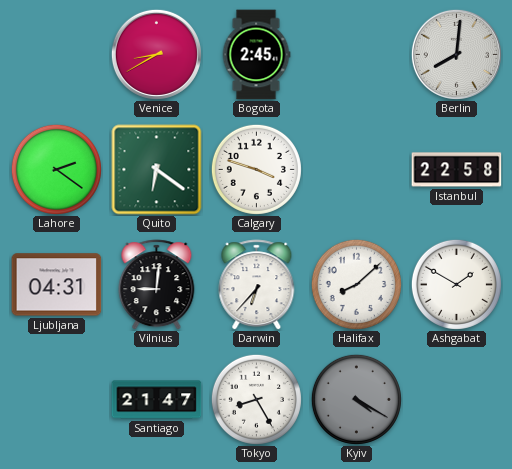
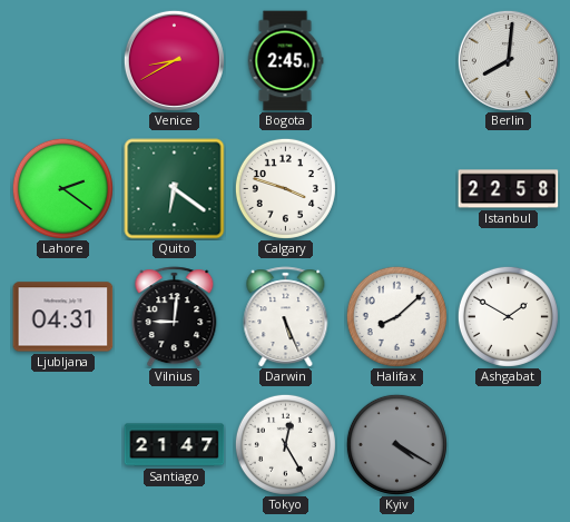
Darwin: 6:37 -> 5:26
Tokyo: 8:25 -> 12:25
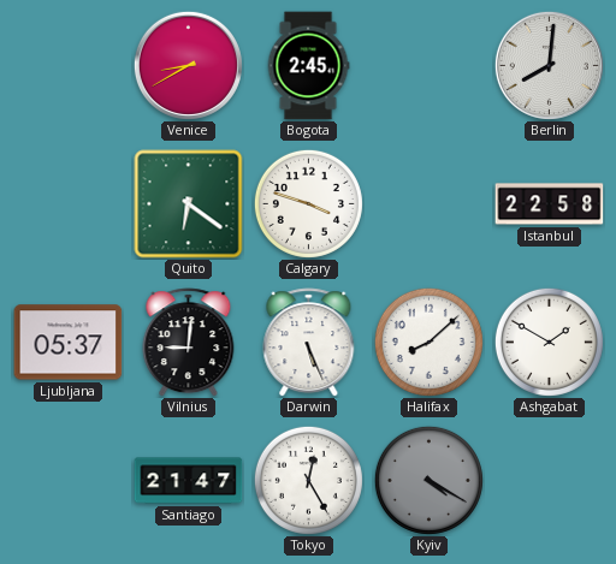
Lahore: 2:21 -> none
Ljubljana: 04:31 -> 05:37
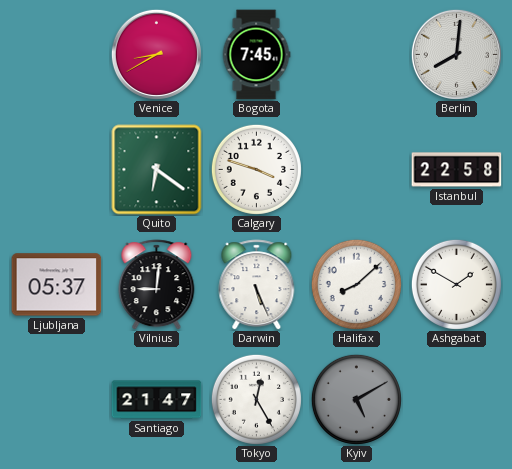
Bogota: 2:45 -> 7:45
Kyiv: 4:20 -> 5:10
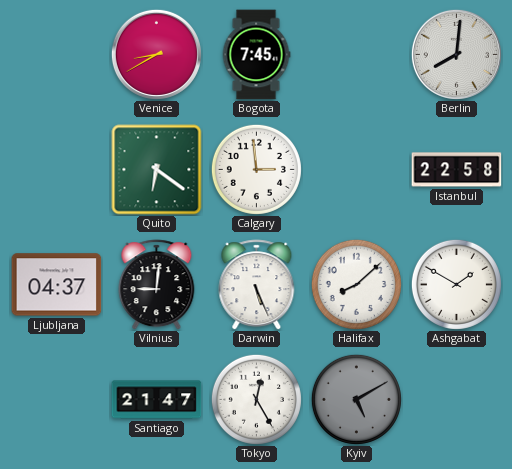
Calgary: 3:48 -> 2:59
Ljubljana: 05:37 -> 04:37
